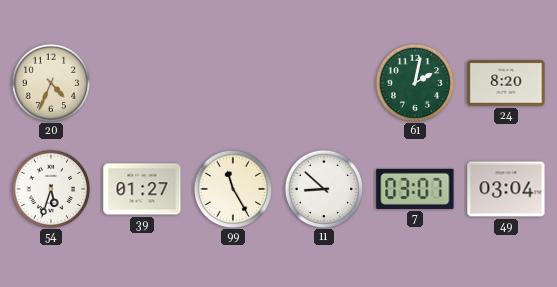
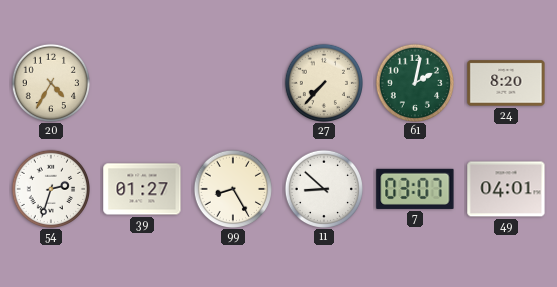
20: 4:34 -> 4:35
27: none -> 7:37
54: 5:33 -> 2:33
99: 11:25 -> 8:25
49: 03:04 -> 04:01
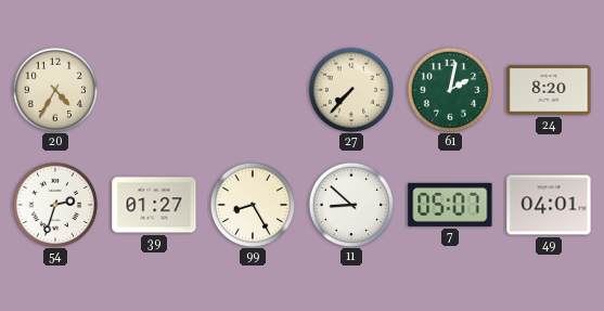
7: 03:07 -> 05:07
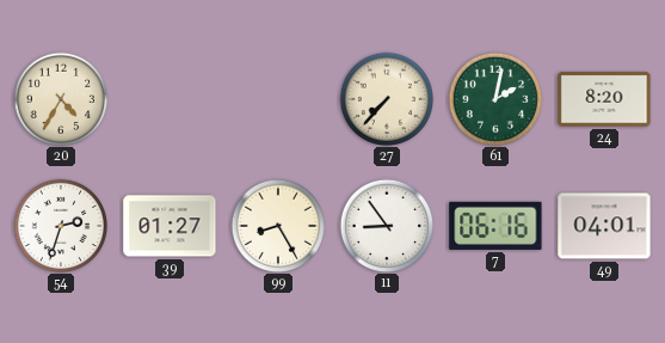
11: 8:52 -> 8:54
7: 05:07 -> 06:16
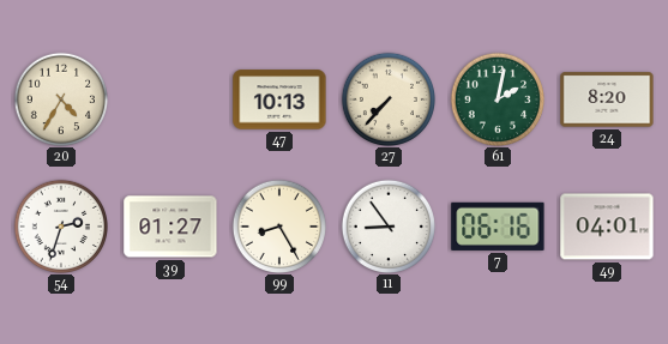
47: none -> 10:13
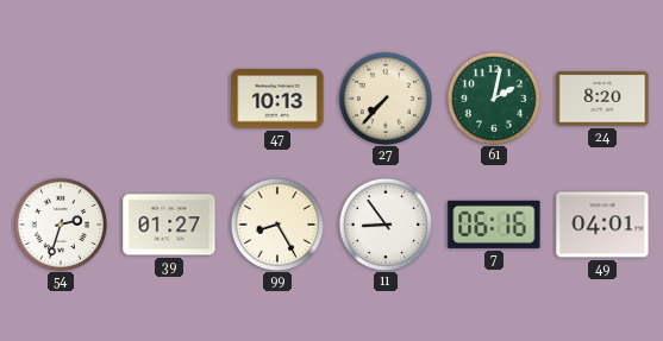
20: 4:35 -> none
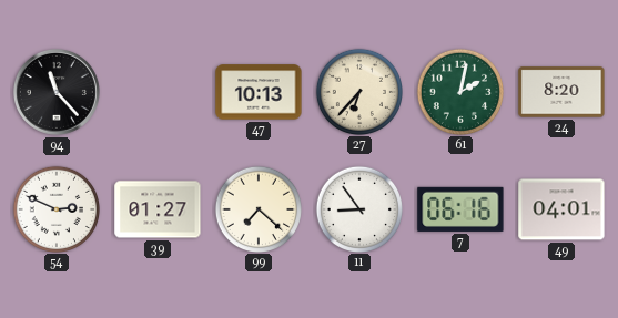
94: none -> 11:23
27: 7:37 -> 6:37
54: 2:33 -> 2:49
99: 8:25 -> 7:22
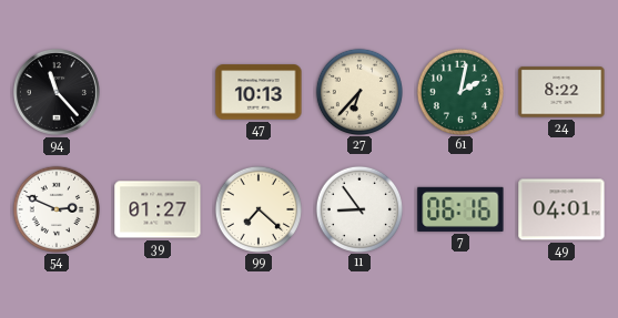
24: 8:20 -> 8:22
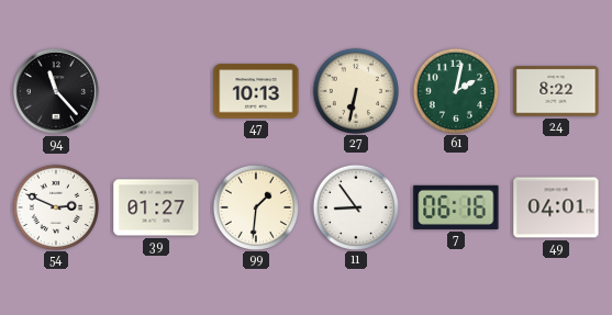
27: 6:37 -> 6:32
99: 7:22 -> 1:31
